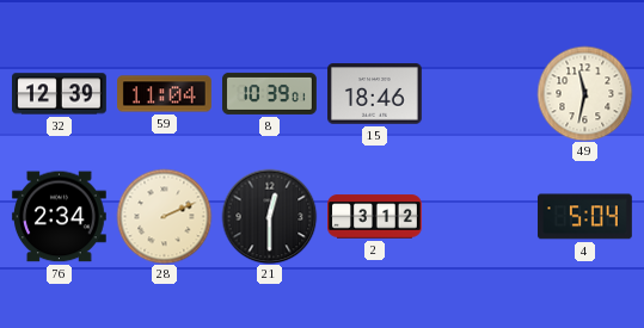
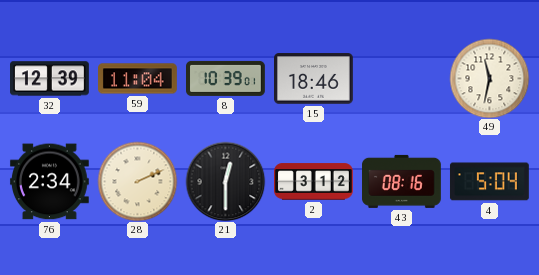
43: none -> 08:16
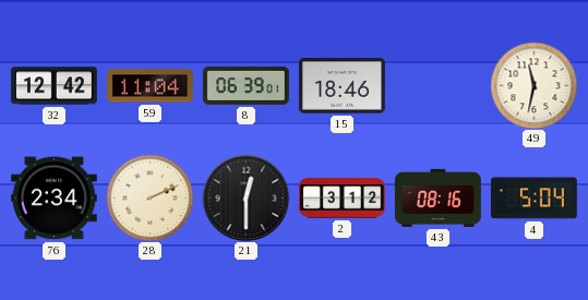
32: 12:39 -> 12:42
8: 10:39 -> 06:39
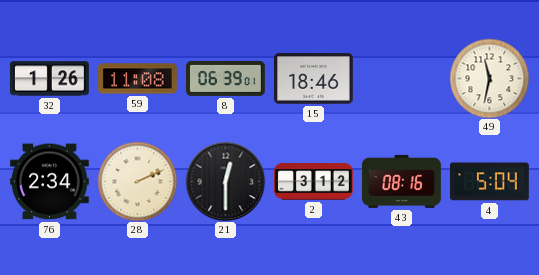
32: 12:42 -> 1:26
59: 11:04 -> 11:08
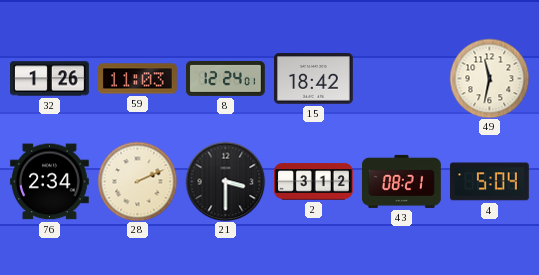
59: 11:08 -> 11:03
8: 06:39 -> 12:24
15: 18:46 -> 18:42
21: 12:30 -> 3:30
43: 08:16 -> 08:21
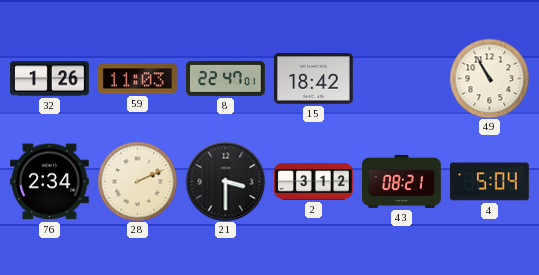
8: 12:24 -> 22:47
49: 11:32 -> 10:55
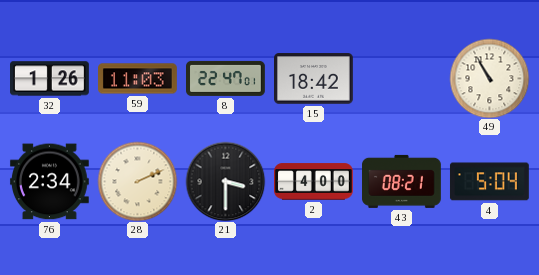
2: 3:12 -> 4:00
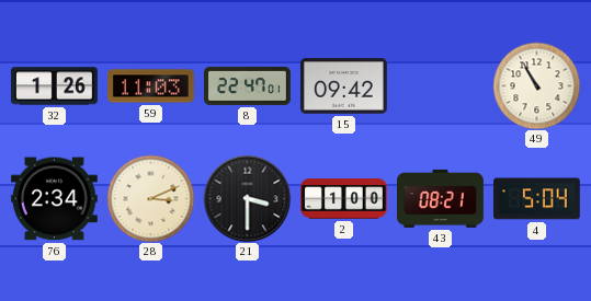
15: 18:42 -> 09:42
28: 2:11 -> 3:11
2: 4:00 -> 1:00
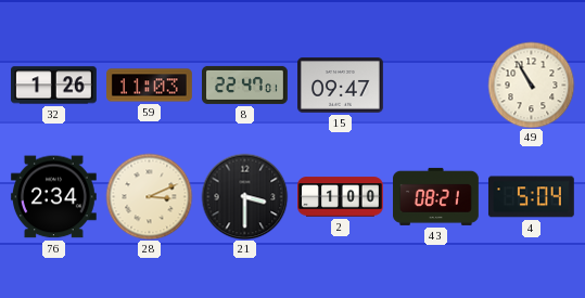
15: 09:42 -> 09:47
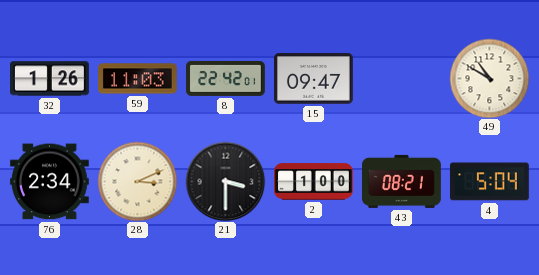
8: 22:47 -> 22:42
49: 10:55 -> 10:50
